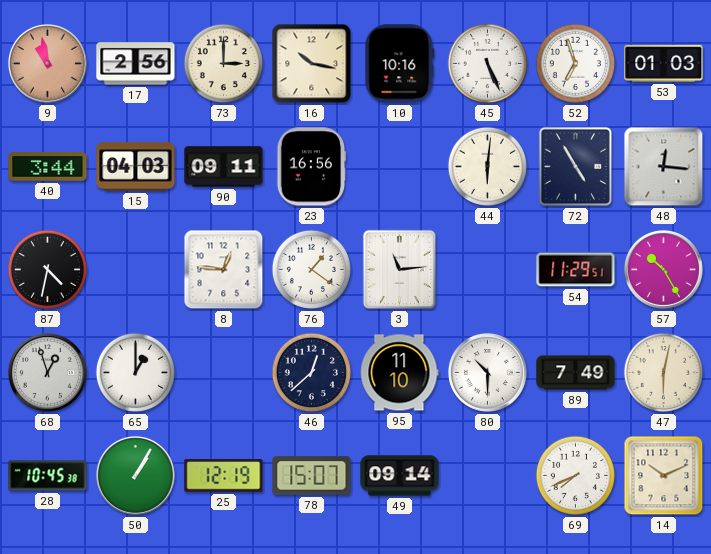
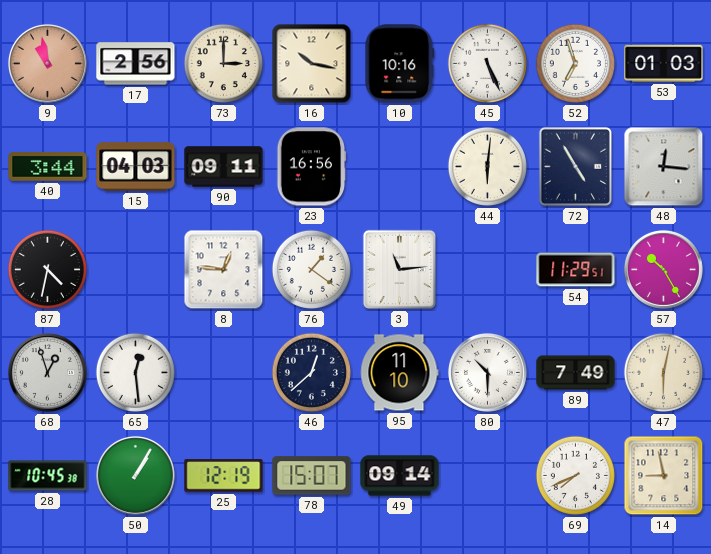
65: 1:00 -> 12:29
14: 10:11 -> 8:58
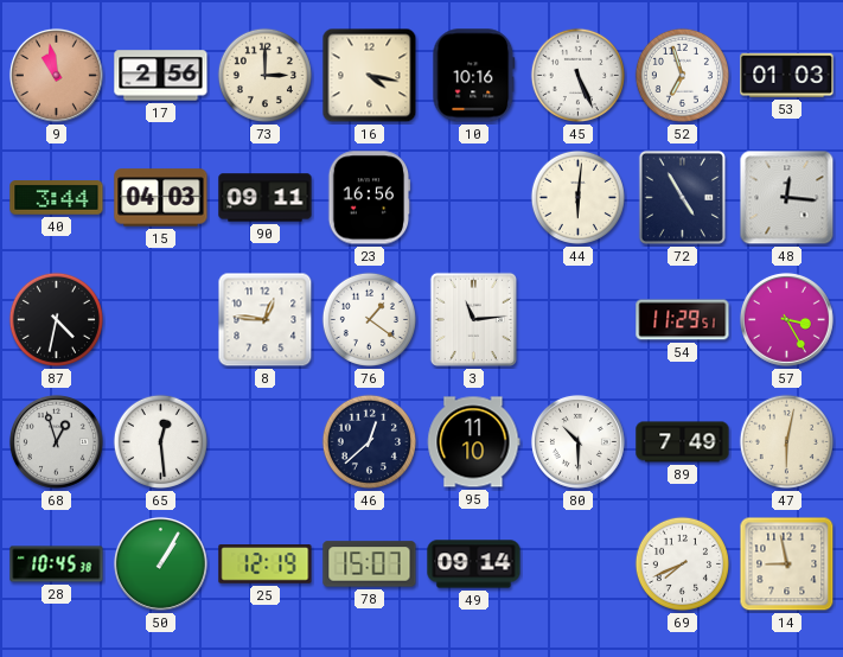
16: 10:17 -> 4:17
57: 10:25 -> 3:25
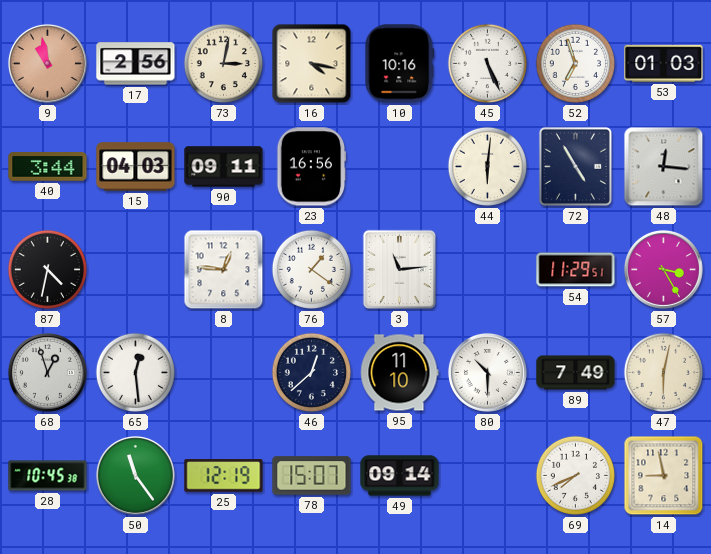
73: 3:00 -> 3:02
50: 1:05 -> 11:24
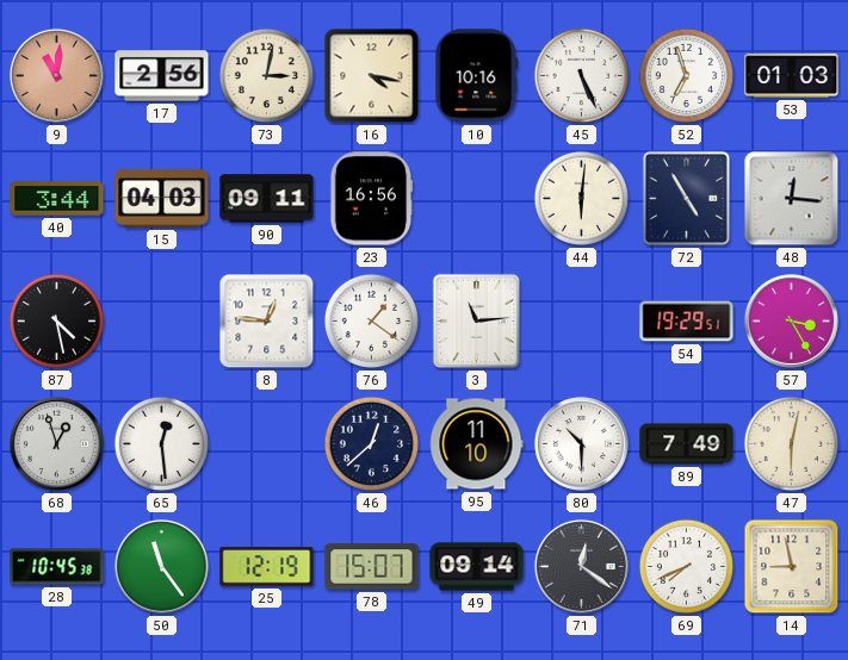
9: 10:58 -> 11:01
87: 4:32 -> 4:28
54: 11:29 -> 19:29
71: none -> 12:21
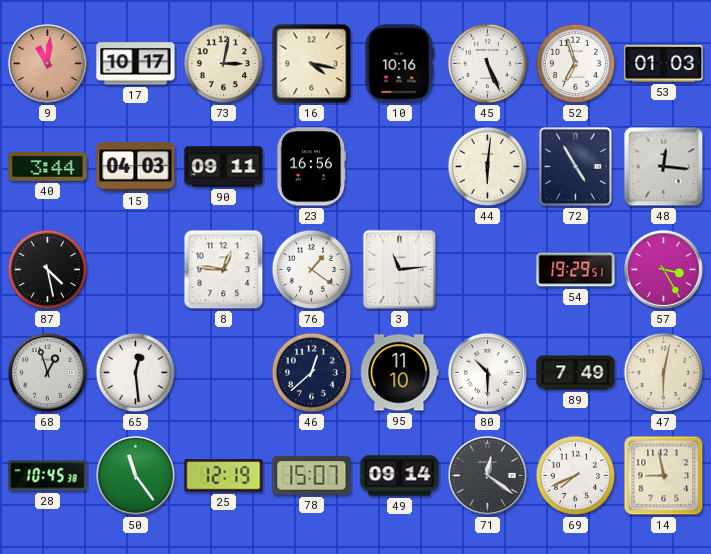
17: 2:56 -> 10:17
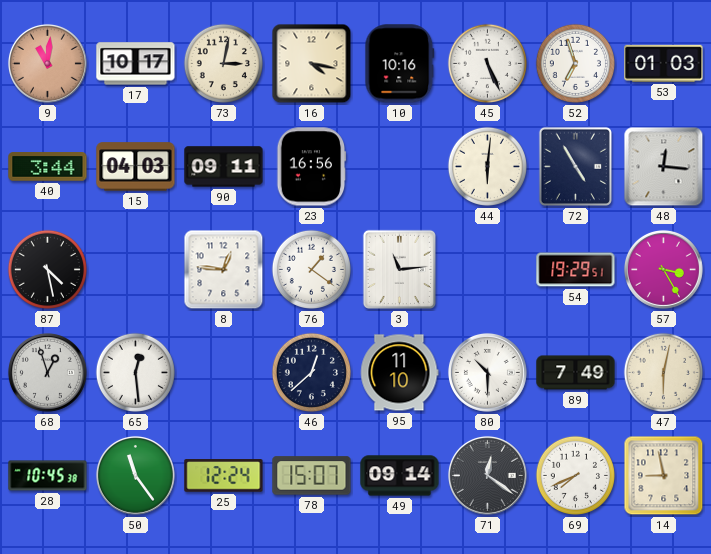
25: 12:19 -> 12:24
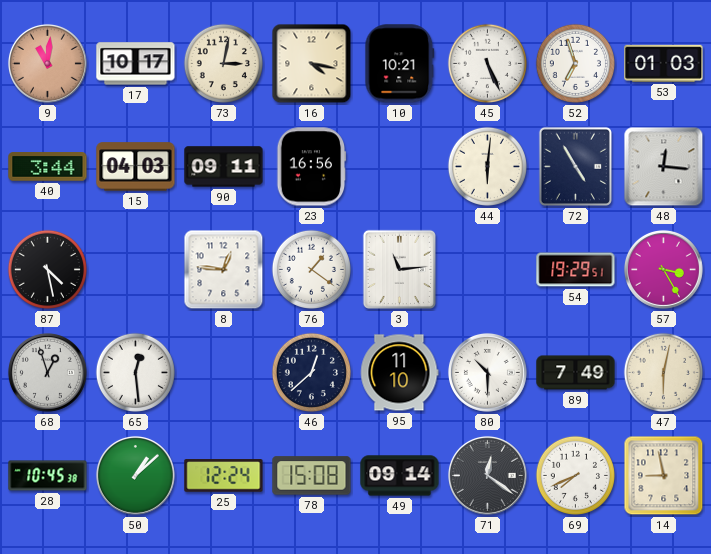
10: 10:16 -> 10:21
50: 11:24 -> 1:08
78: 15:07 -> 15:08
